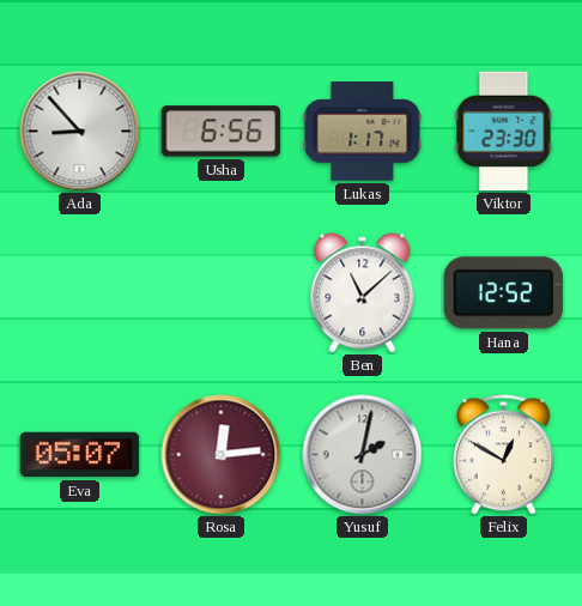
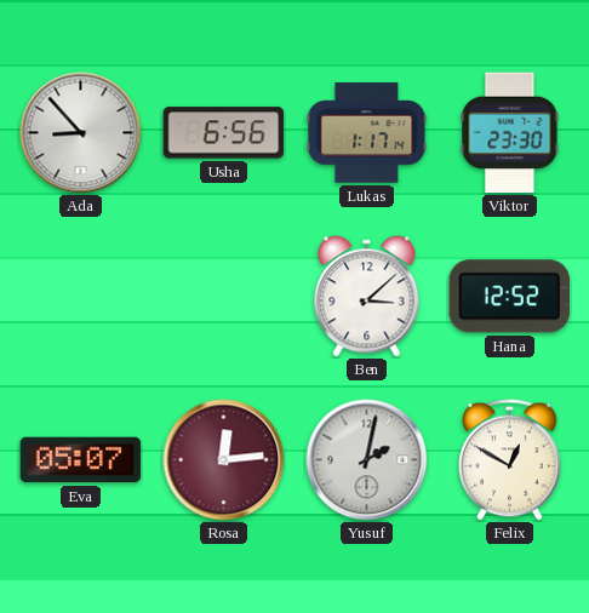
Ben: 11:08 -> 3:08
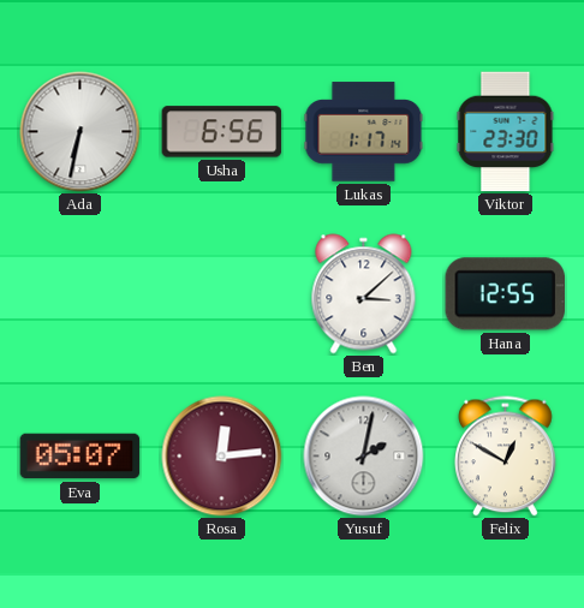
Ada: 8:53 -> 6:32
Hana: 12:52 -> 12:55
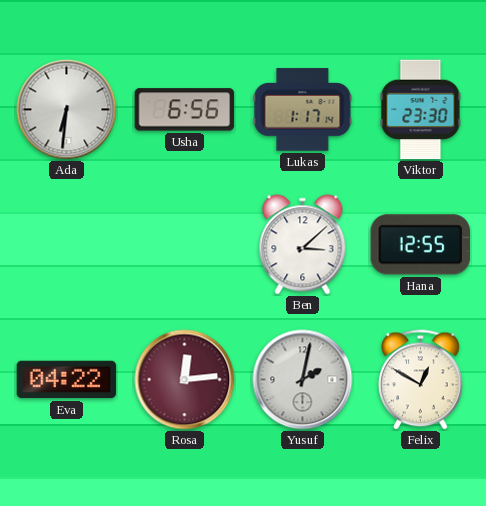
Ada: 6:32 -> 6:31
Eva: 05:07 -> 04:22
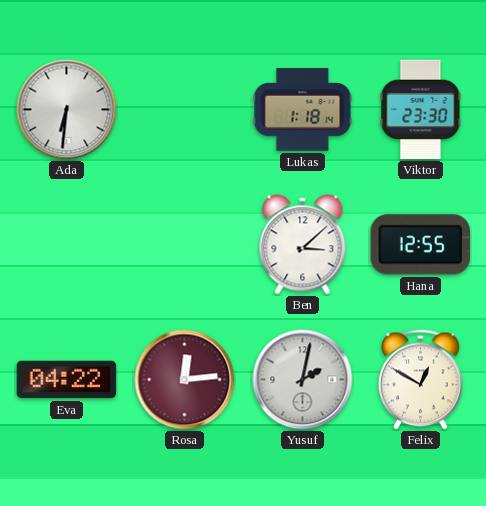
Usha: 6:56 -> none
Lukas: 1:17 -> 1:18
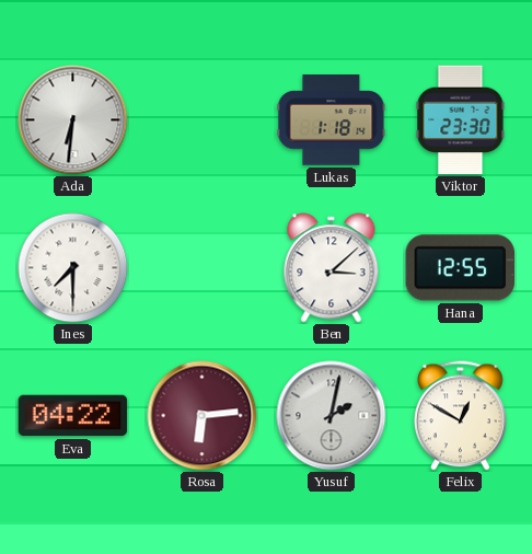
Ines: none -> 7:30
Rosa: 12:14 -> 6:14
